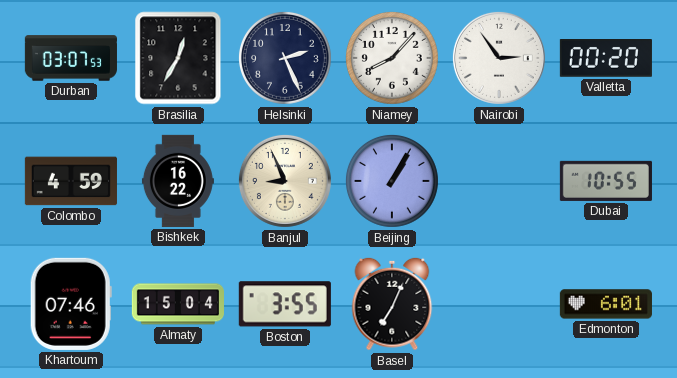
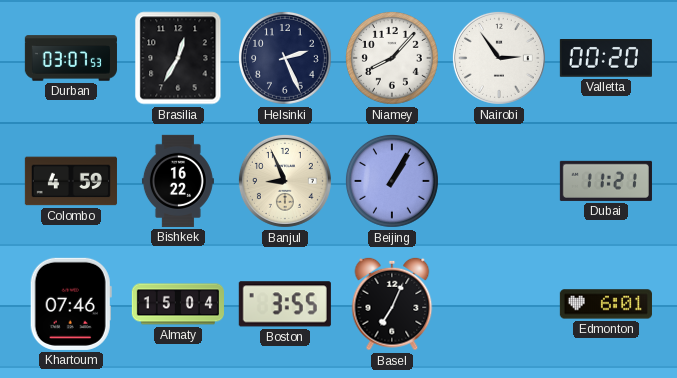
Dubai: 10:55 -> 11:21
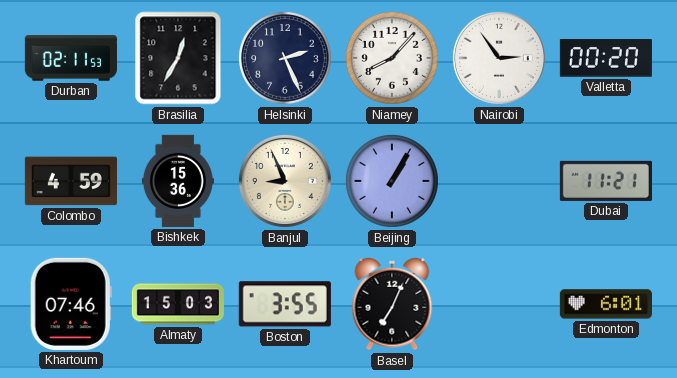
Durban: 03:07 -> 02:11
Bishkek: 16:22 -> 15:36
Almaty: 15:04 -> 15:03
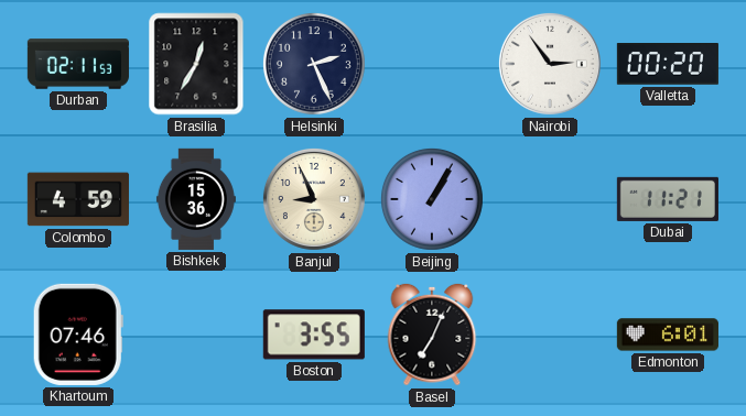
Niamey: 8:07 -> none
Almaty: 15:03 -> none
